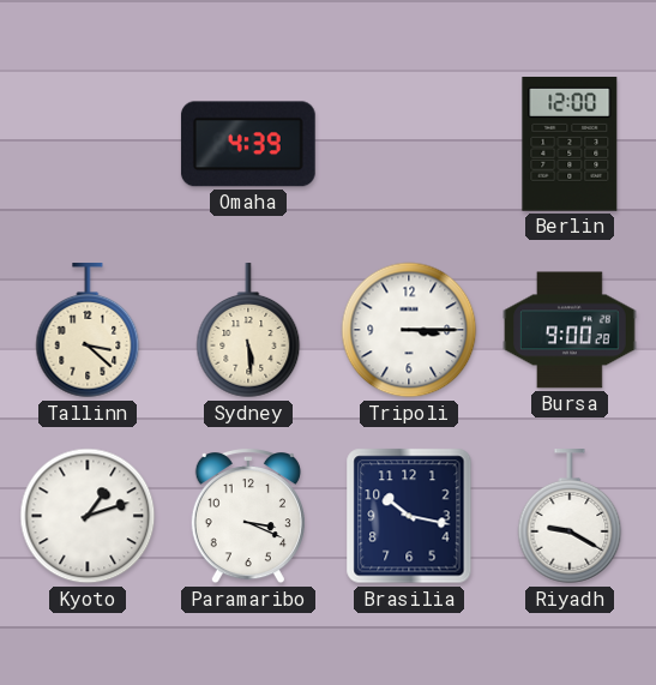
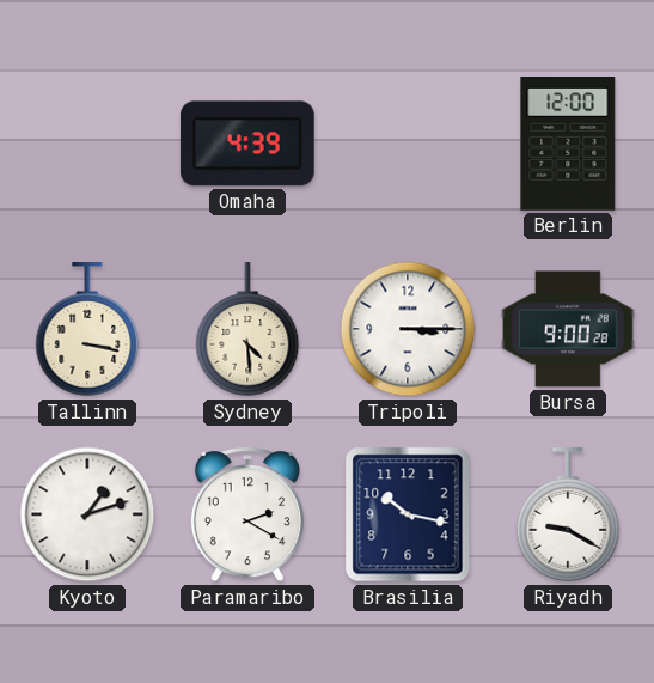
Tallinn: 3:22 -> 3:17
Sydney: 5:29 -> 4:29
Paramaribo: 3:19 -> 2:20
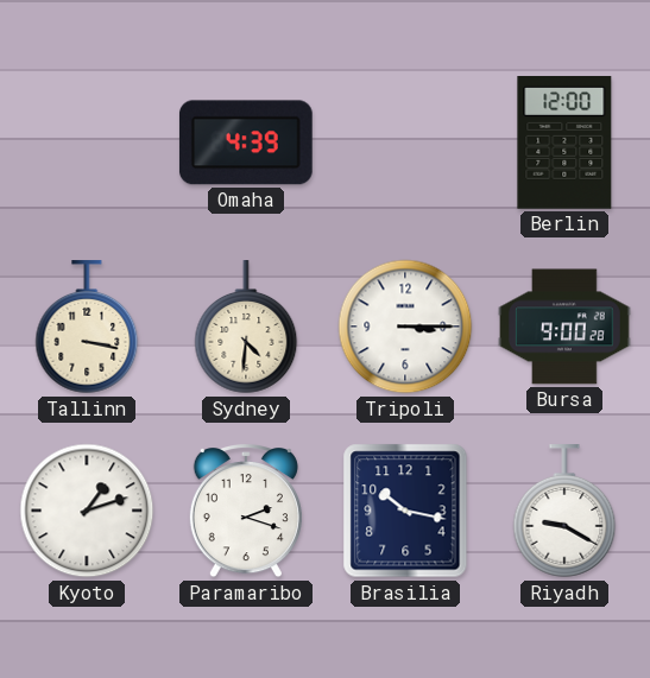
Sydney: 4:29 -> 4:31
Paramaribo: 2:20 -> 2:18
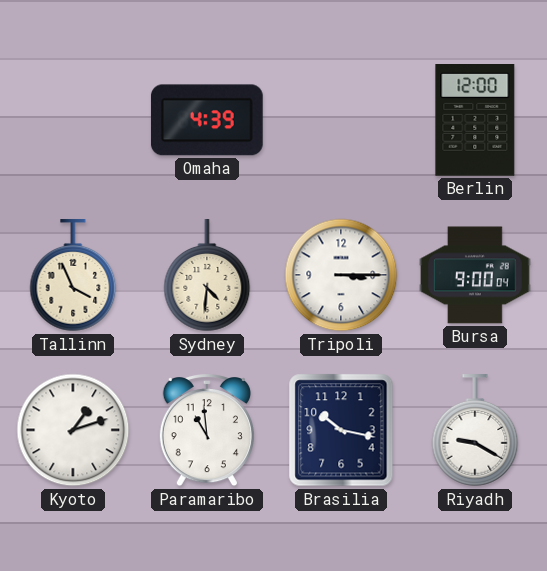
Tallinn: 3:17 -> 3:56
Bursa: 9:00:28 -> 9:00:04
Paramaribo: 2:18 -> 10:59
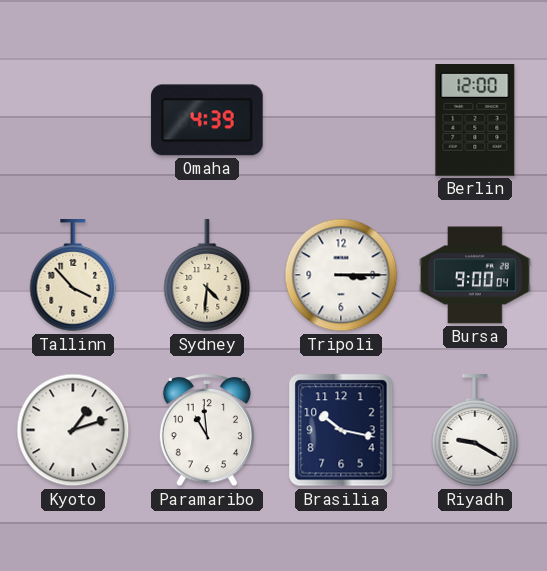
Tallinn: 3:56 -> 3:53
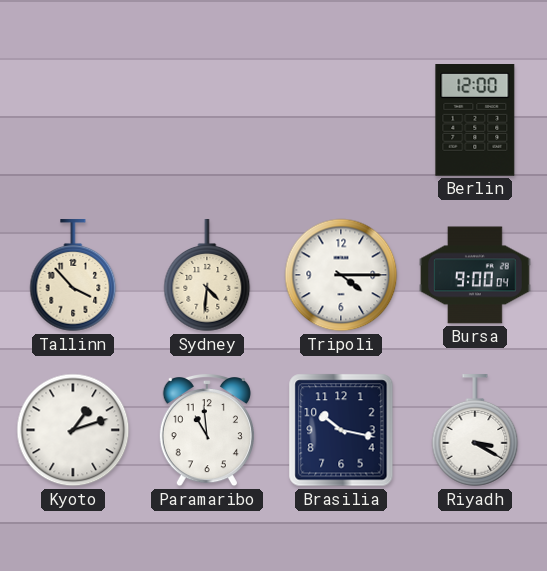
Omaha: 4:39 -> none
Tripoli: 3:15 -> 4:15
Riyadh: 9:20 -> 3:20
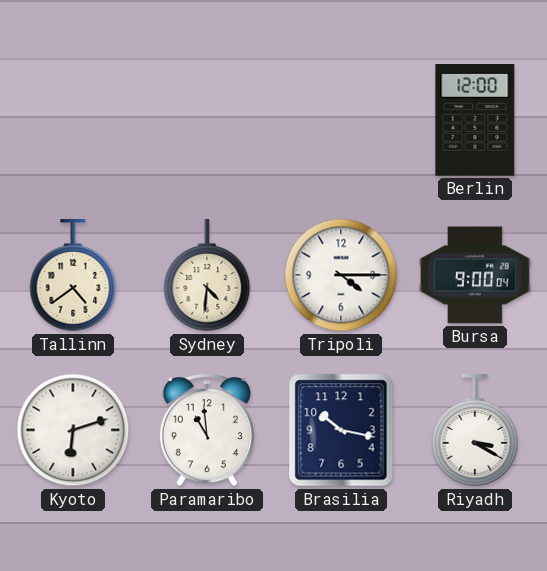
Tallinn: 3:53 -> 4:39
Kyoto: 1:12 -> 6:12
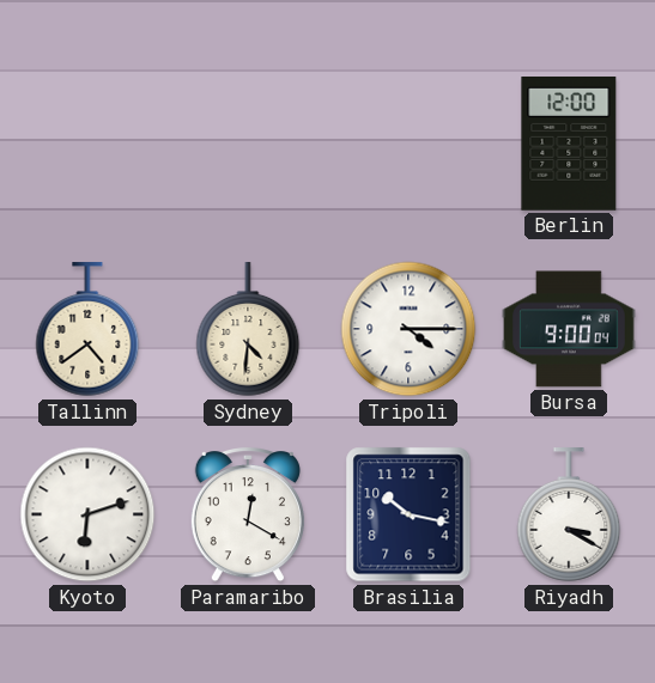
Paramaribo: 10:59 -> 12:20
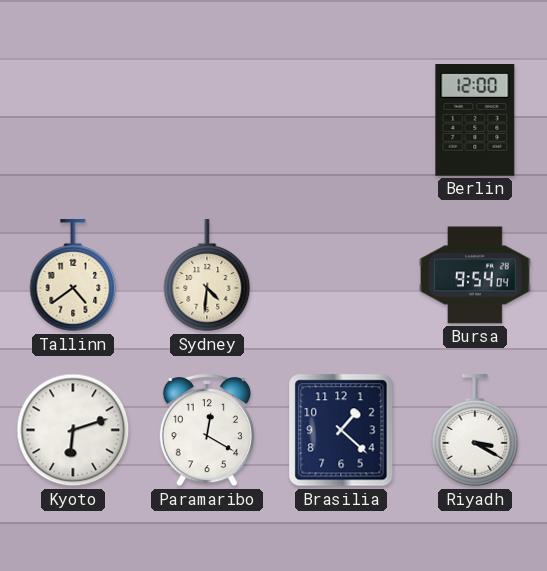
Tripoli: 4:15 -> none
Bursa: 9:00 -> 9:54
Brasilia: 10:17 -> 1:22
